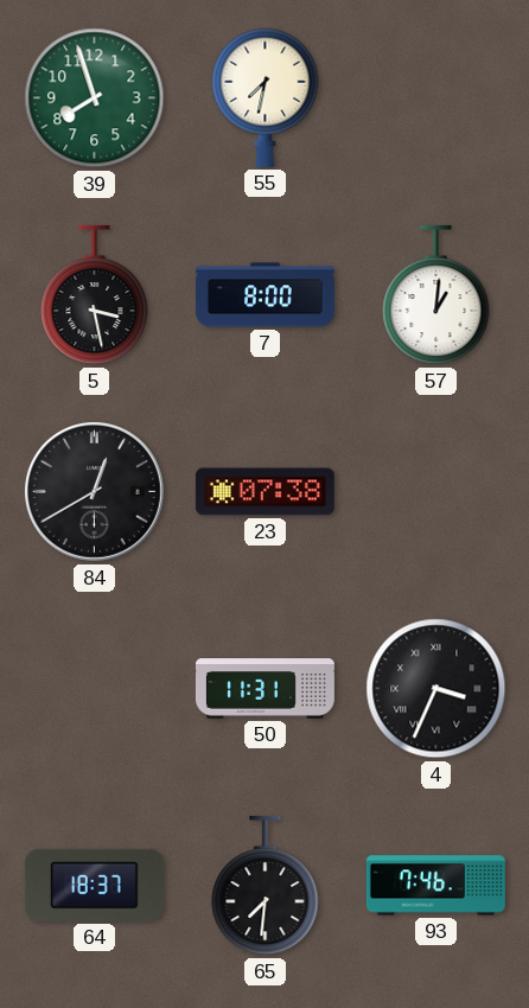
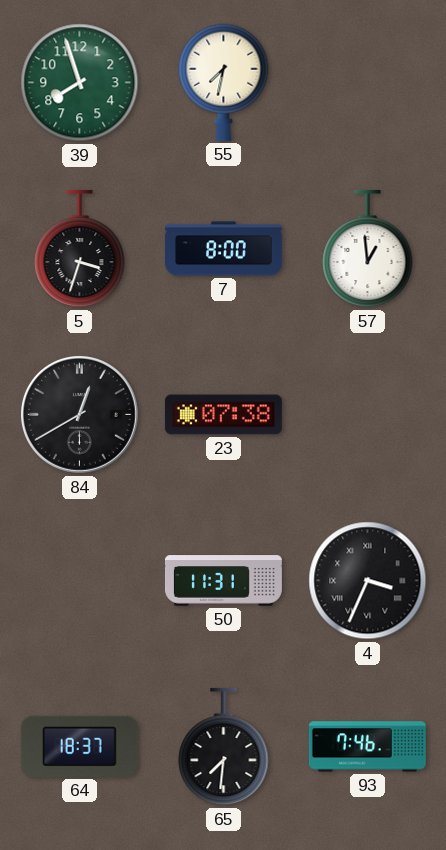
5: 3:28 -> 3:33
57: 1:01 -> 12:59
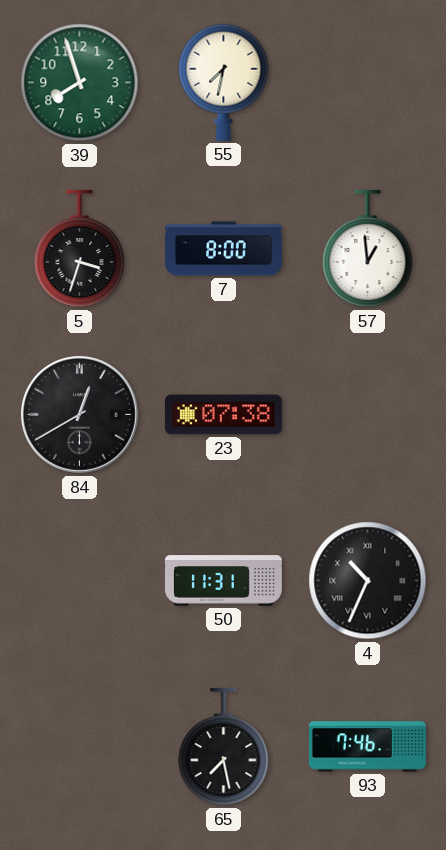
4: 3:34 -> 10:34
64: 18:37 -> none
65: 7:31 -> 7:28
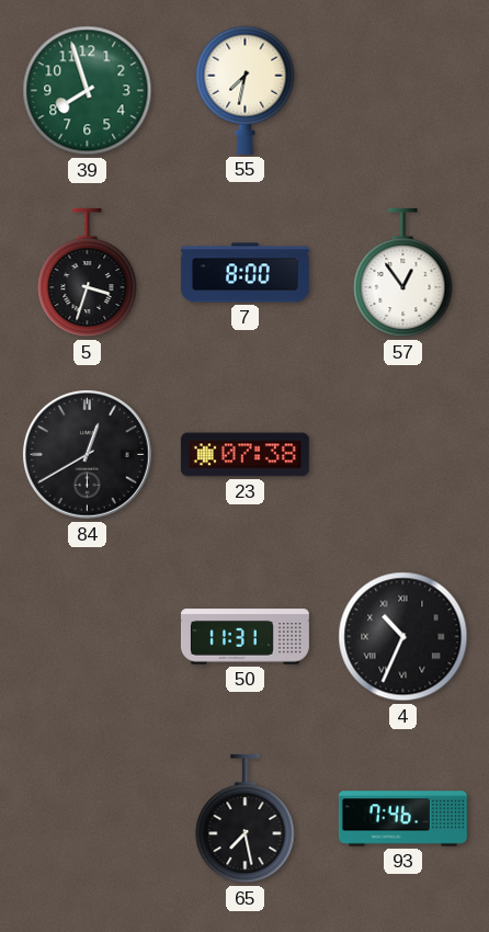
57: 12:59 -> 12:54
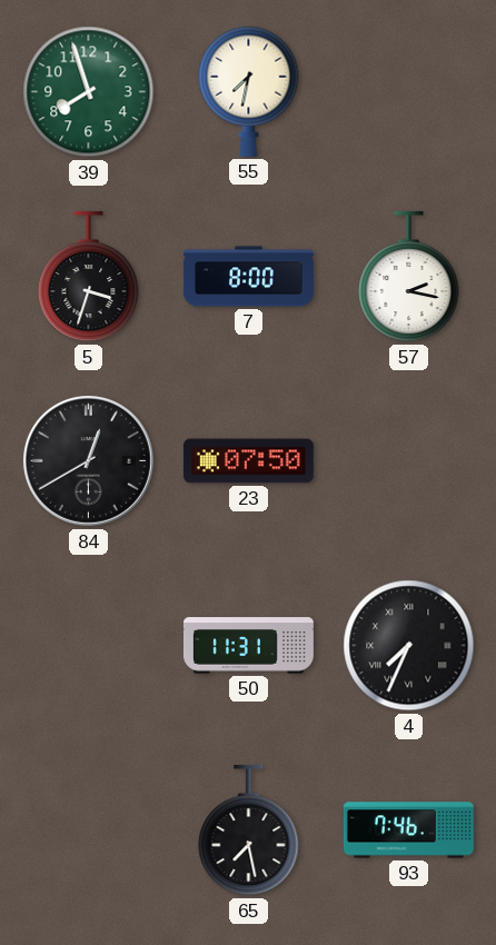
57: 12:54 -> 2:17
23: 07:38 -> 07:50
4: 10:34 -> 7:34
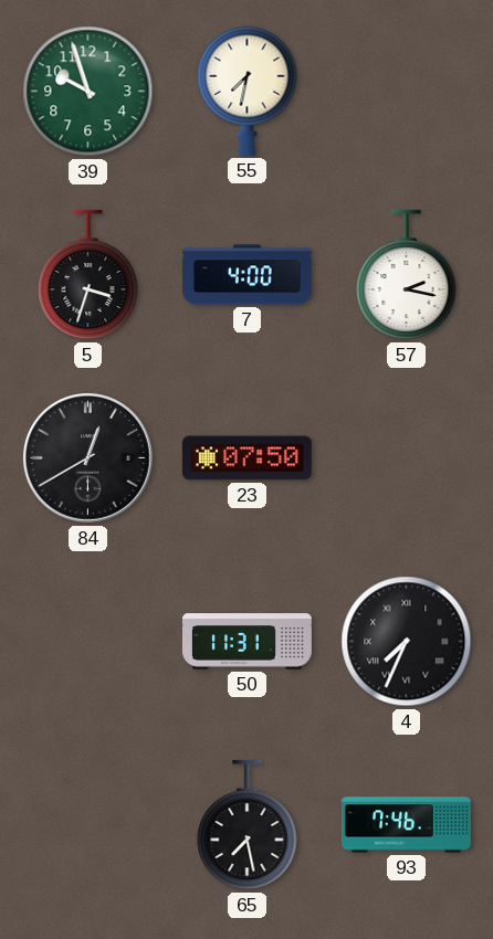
39: 7:57 -> 9:57
7: 8:00 -> 4:00
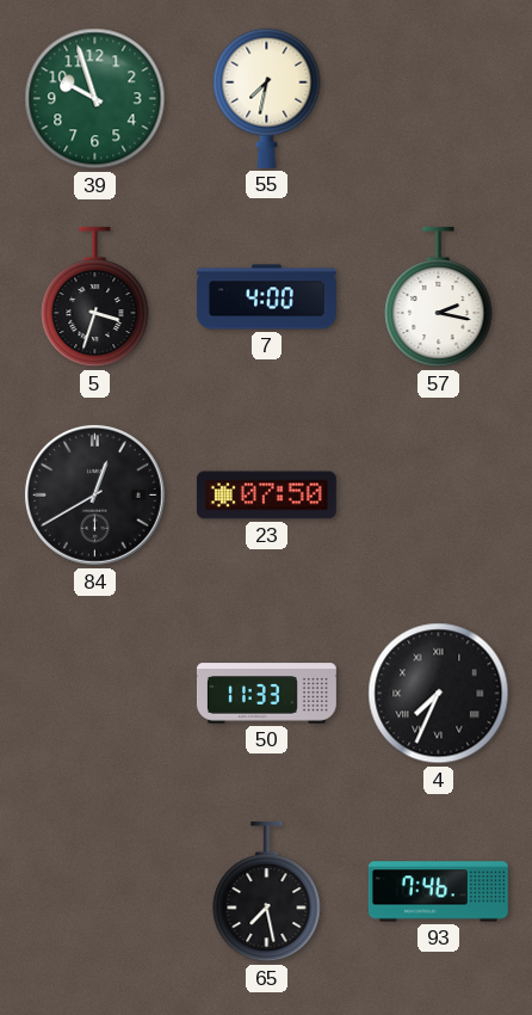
50: 11:31 -> 11:33
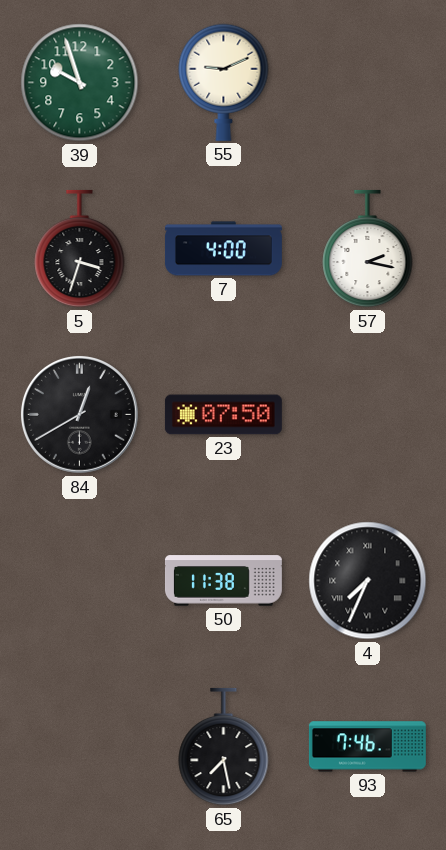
55: 7:32 -> 9:11
50: 11:33 -> 11:38
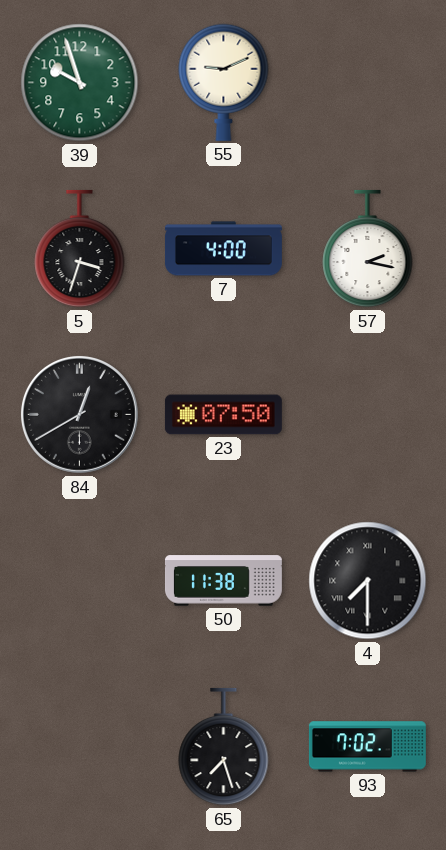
4: 7:34 -> 7:30
65: 7:28 -> 7:27
93: 7:46 -> 7:02
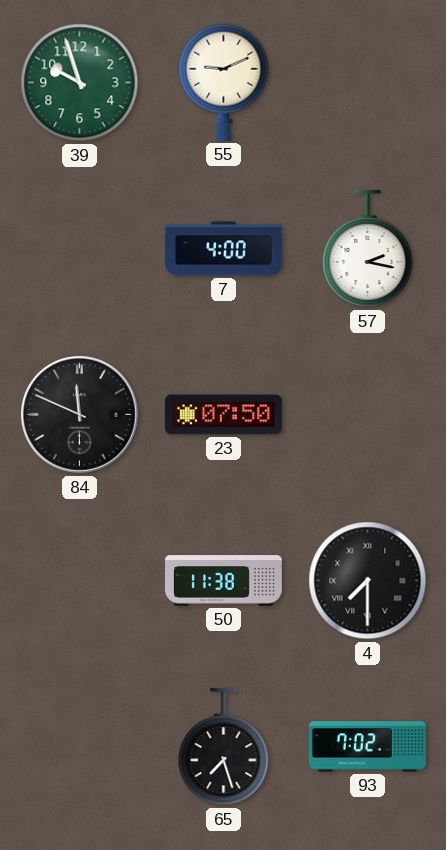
5: 3:33 -> none
84: 12:40 -> 11:49
